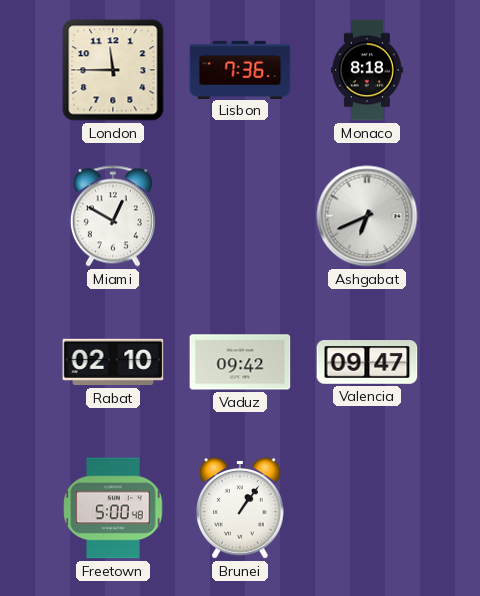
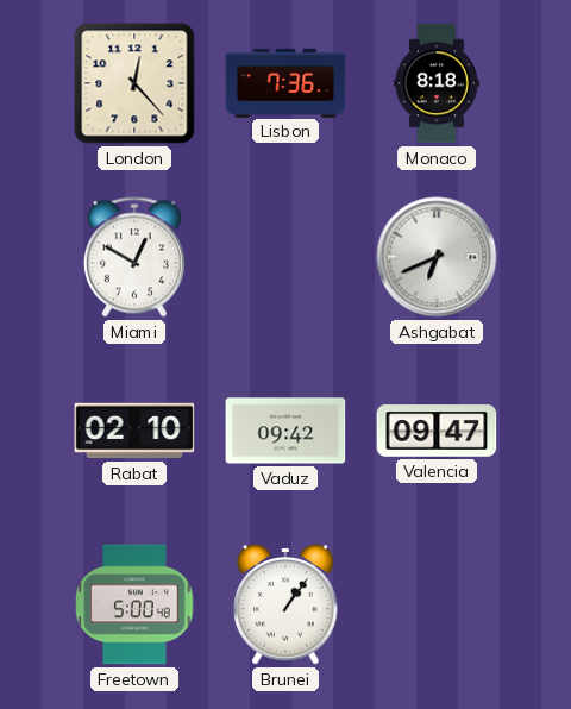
London: 11:45 -> 12:23
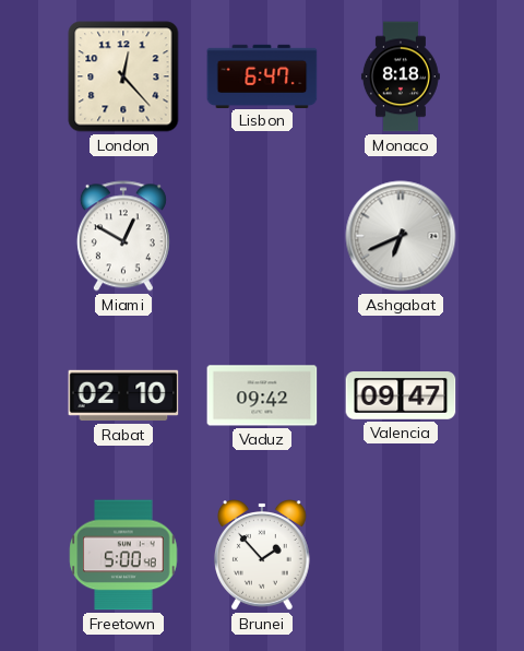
Lisbon: 7:36 -> 6:47
Brunei: 1:06 -> 1:53
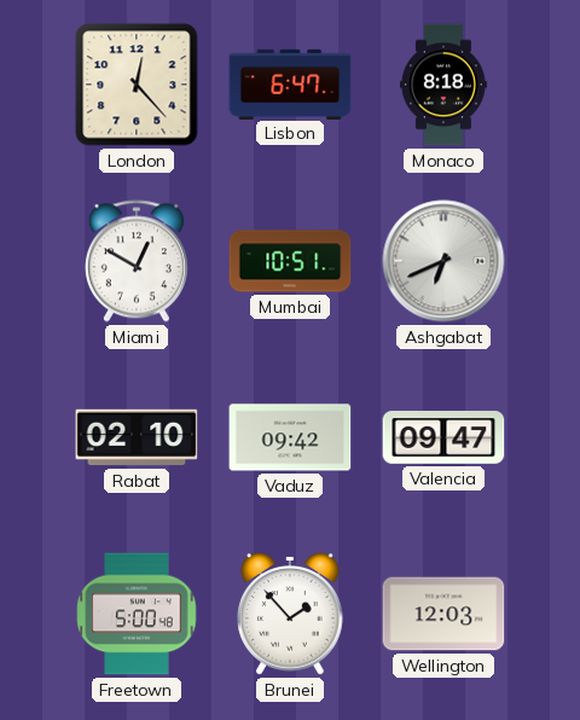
Mumbai: none -> 10:51
Wellington: none -> 12:03
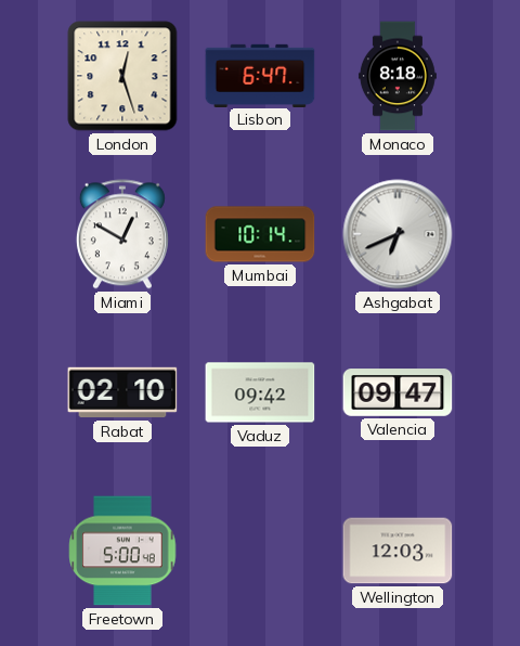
London: 12:23 -> 12:27
Mumbai: 10:51 -> 10:14
Brunei: 1:53 -> none
